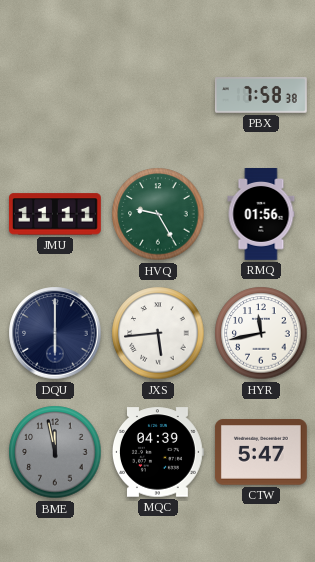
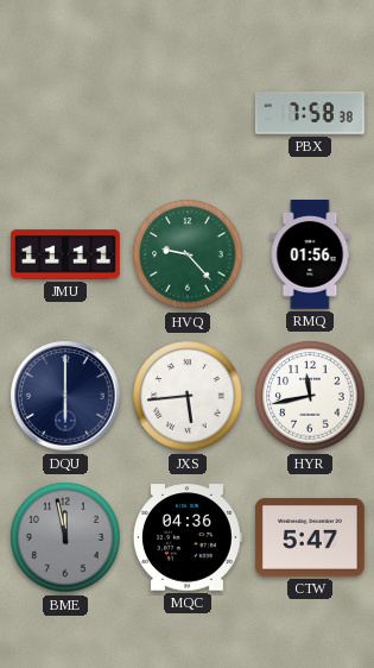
HVQ: 9:25 -> 9:23
MQC: 04:39 -> 04:36
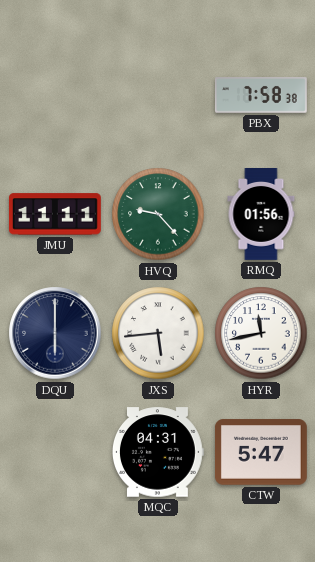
BME: 11:58 -> none
MQC: 04:36 -> 04:31
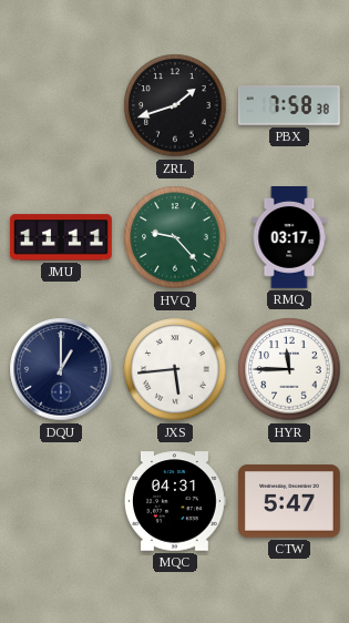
ZRL: none -> 1:42
RMQ: 01:56 -> 03:17
DQU: 6:00 -> 1:00
HYR: 11:43 -> 11:45
